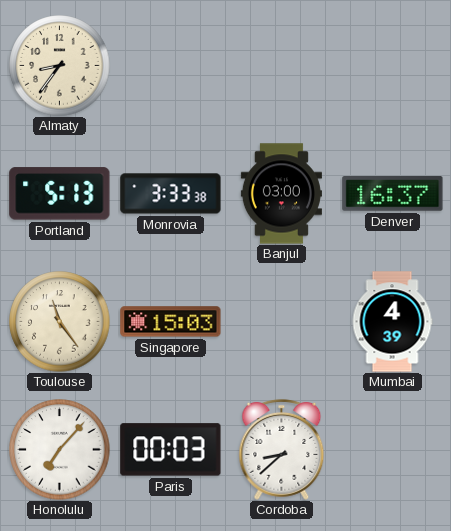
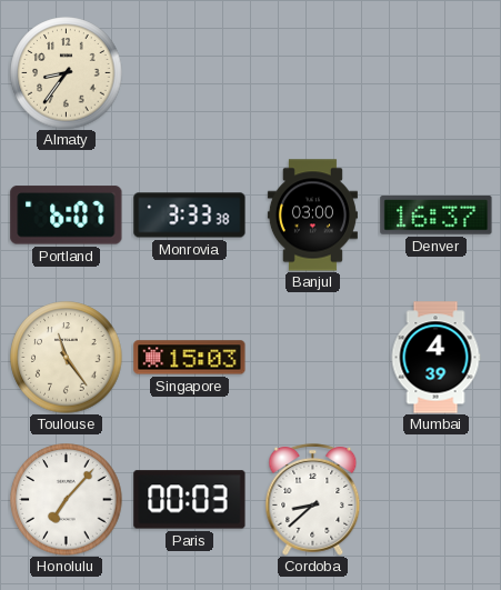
Portland: 5:13 -> 6:07
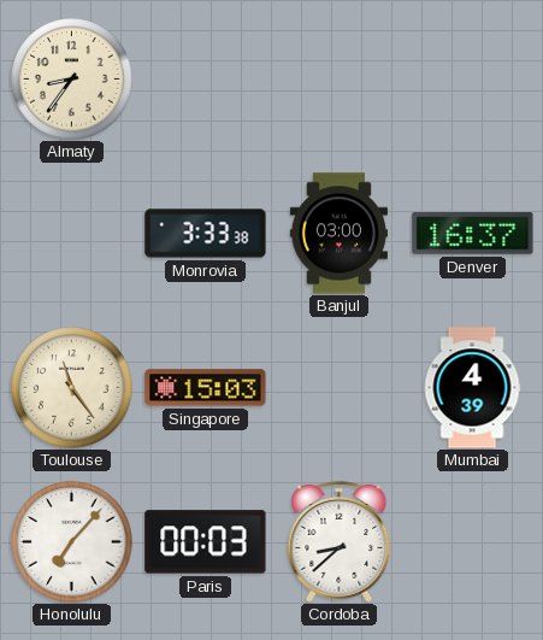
Portland: 6:07 -> none
